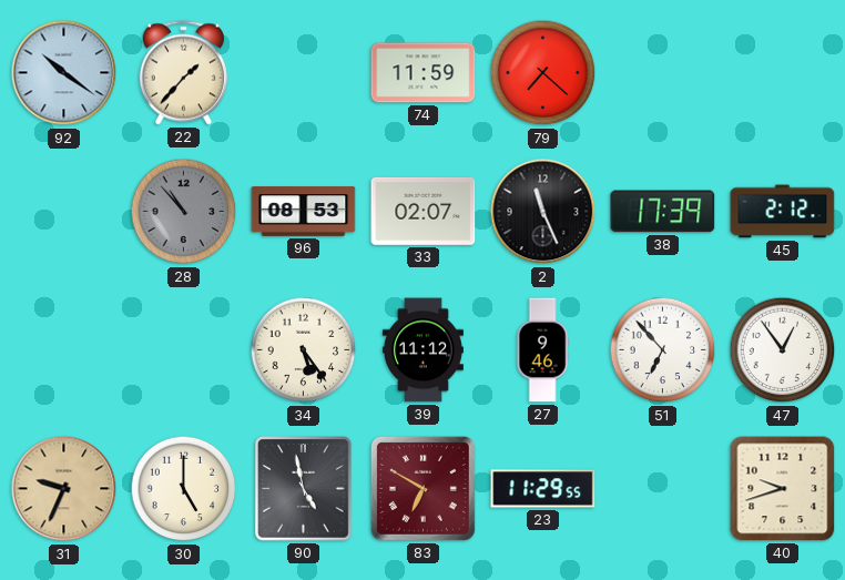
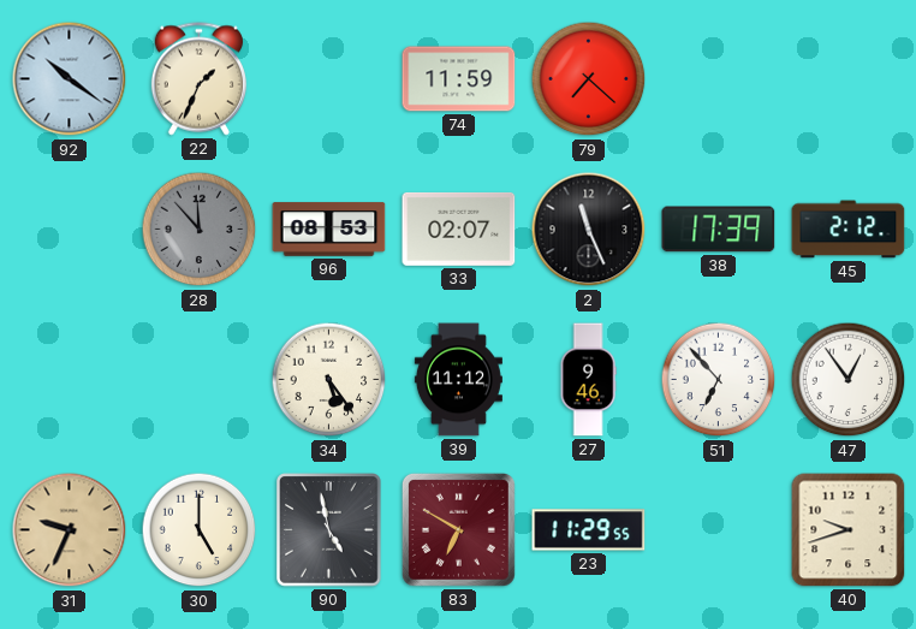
22: 1:37 -> 1:34
28: 10:53 -> 11:53
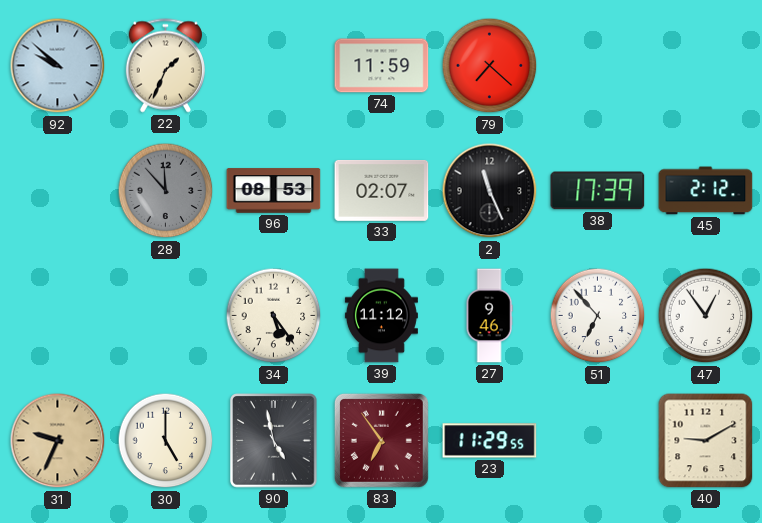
92: 10:21 -> 9:52
83: 6:50 -> 6:54
40: 9:42 -> 9:10
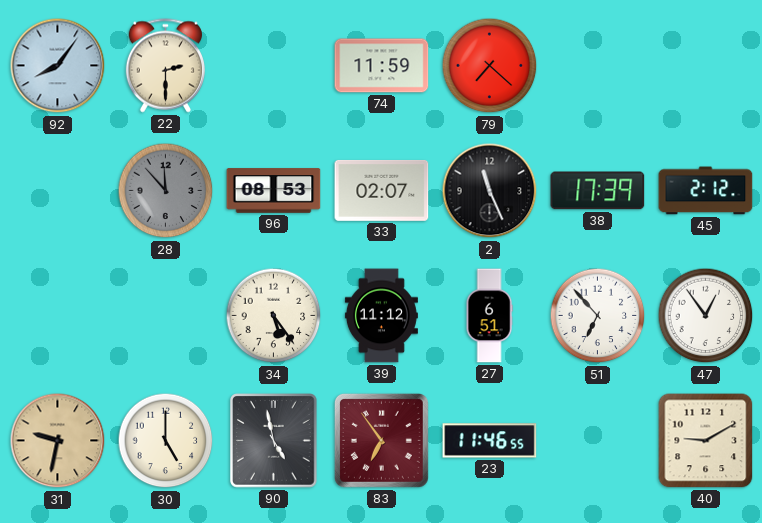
92: 9:52 -> 8:06
22: 1:34 -> 2:30
27: 9:46 -> 6:51
31: 9:34 -> 9:32
23: 11:29 -> 11:46
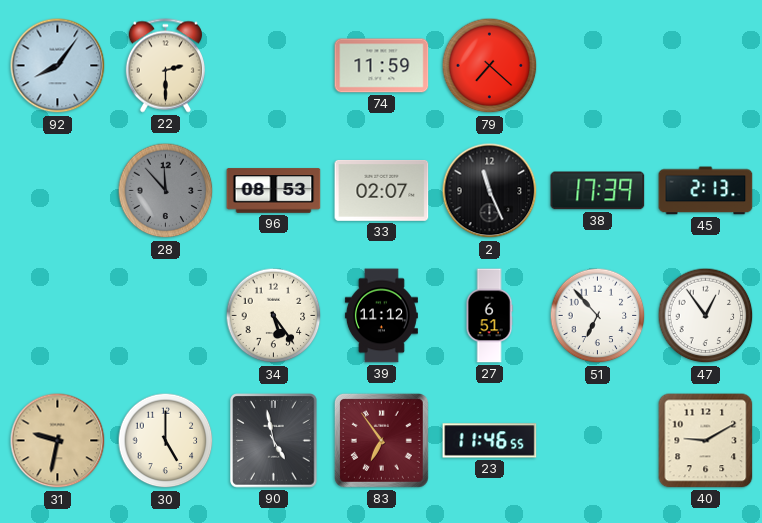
45: 2:12 -> 2:13
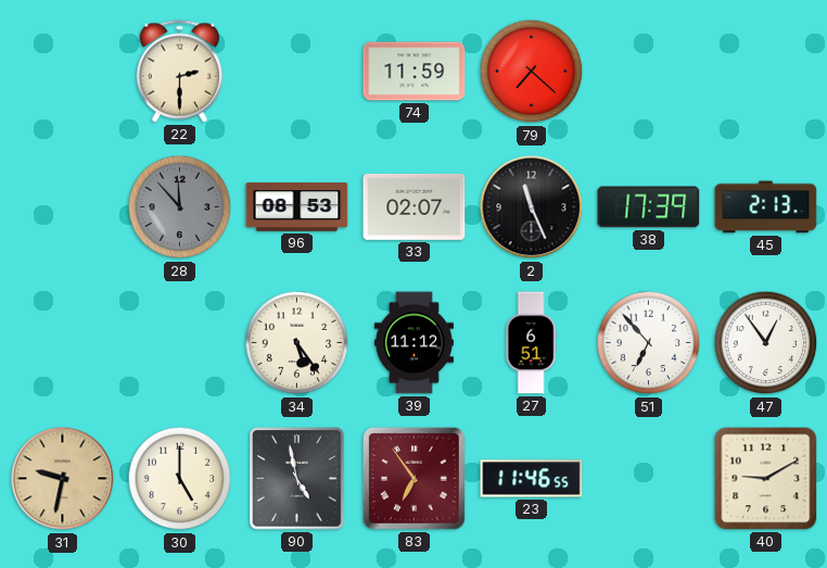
92: 8:06 -> none
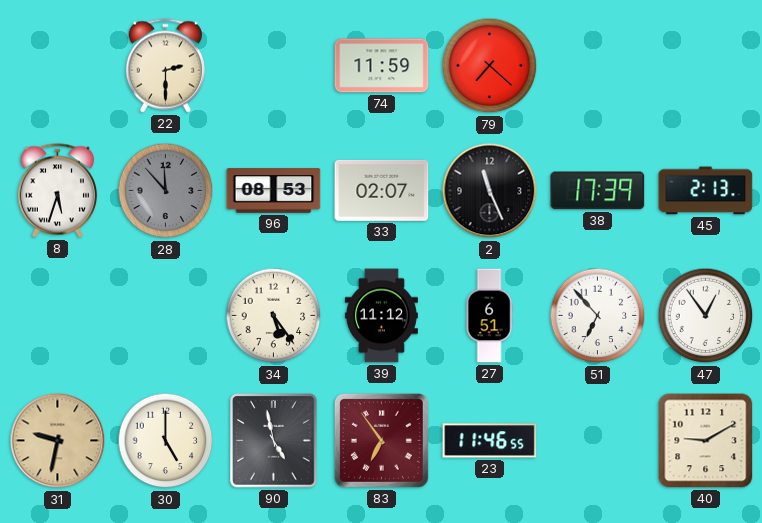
8: none -> 5:33
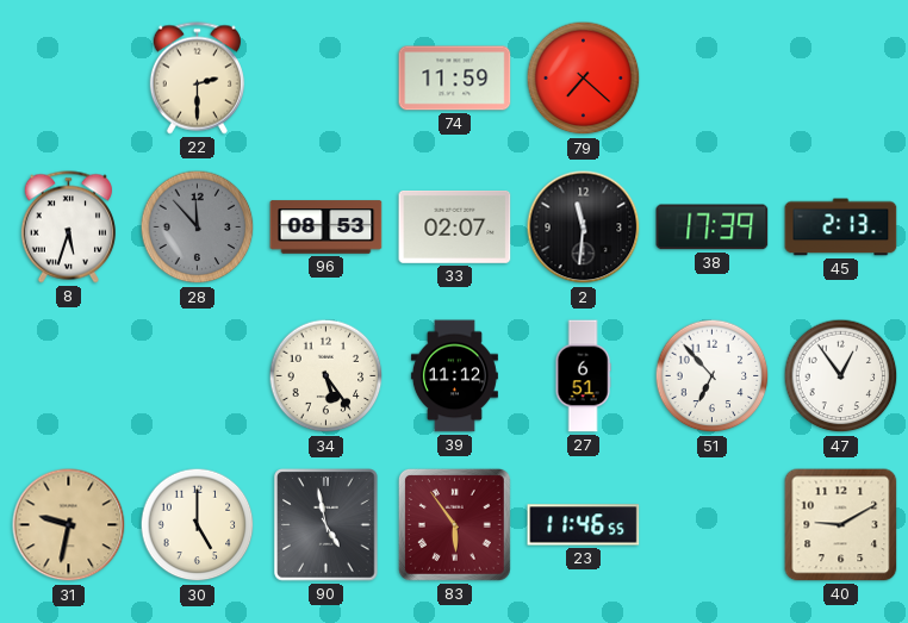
2: 11:26 -> 11:31
83: 6:54 -> 5:54
